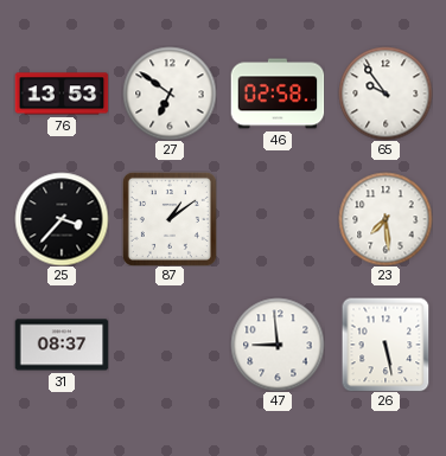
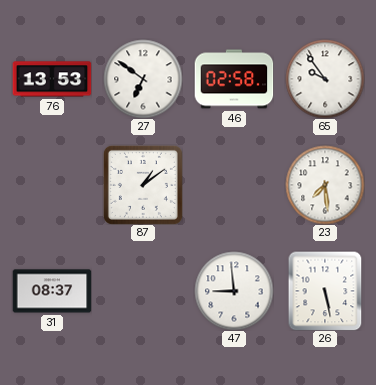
25: 3:37 -> none
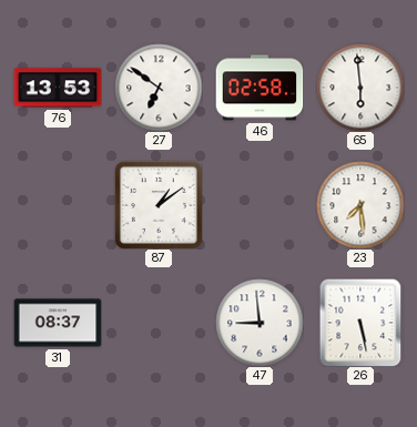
65: 9:54 -> 5:59
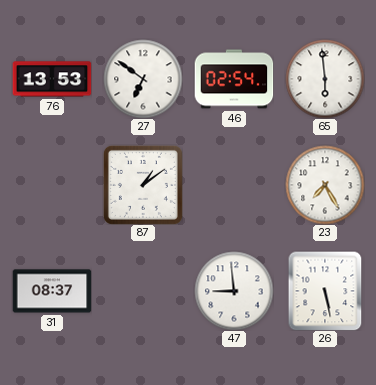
46: 02:58 -> 02:54
23: 7:29 -> 7:25
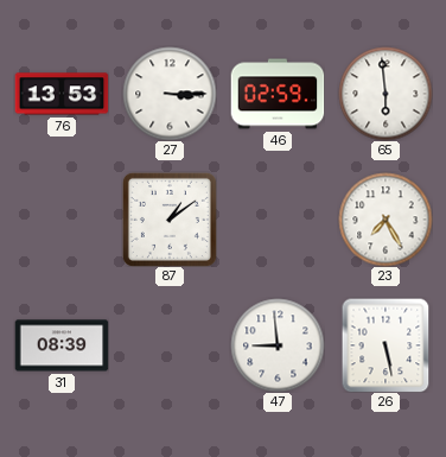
27: 6:51 -> 3:15
46: 02:54 -> 02:59
31: 08:37 -> 08:39
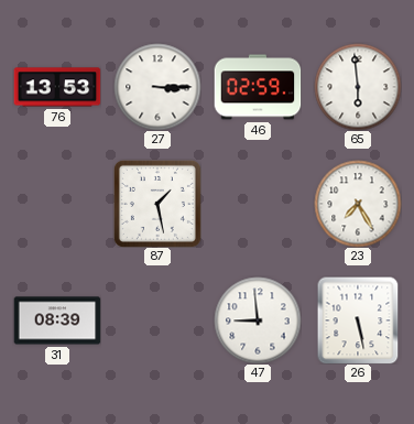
87: 1:09 -> 1:28
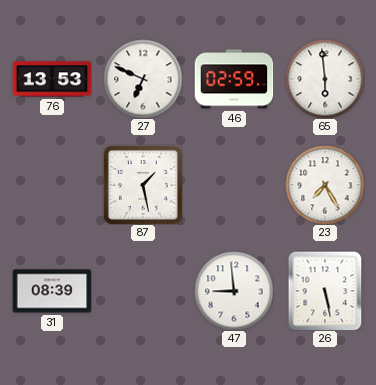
27: 3:15 -> 6:49
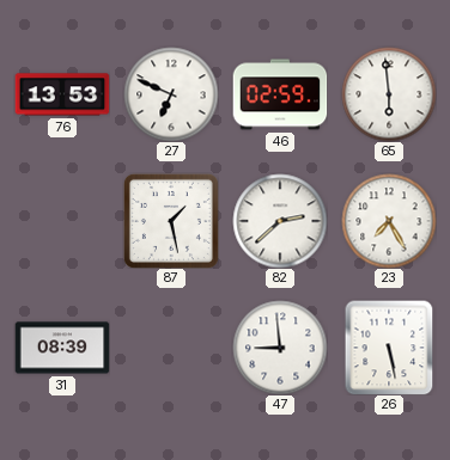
82: none -> 2:38
